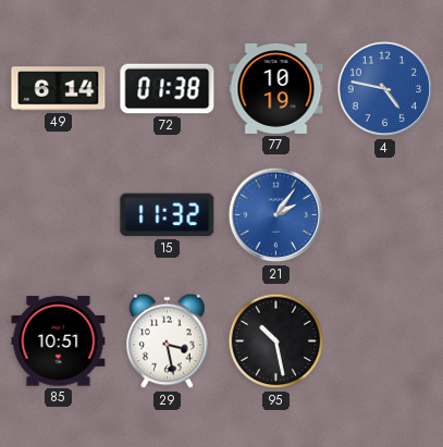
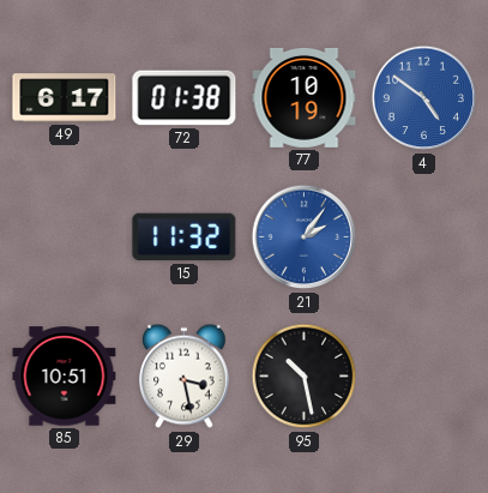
49: 6:14 -> 6:17
4: 4:47 -> 4:51
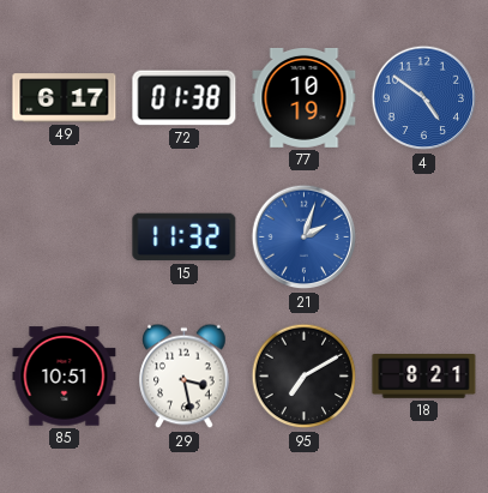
21: 2:06 -> 2:03
95: 10:28 -> 7:10
18: none -> 8:21
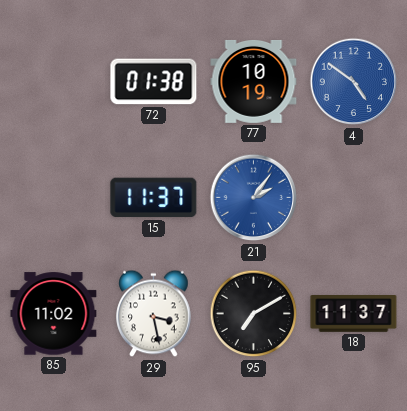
49: 6:17 -> none
15: 11:32 -> 11:37
21: 2:03 -> 2:06
85: 10:51 -> 11:02
18: 8:21 -> 11:37
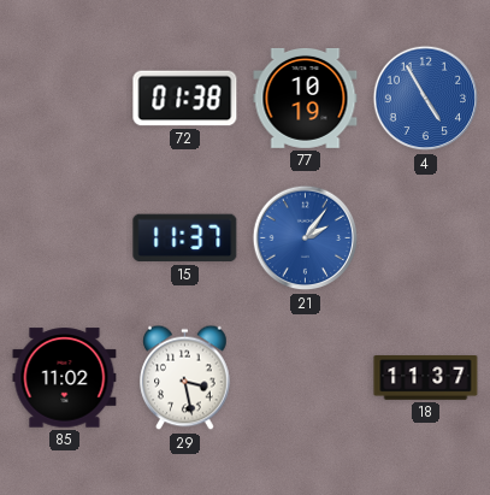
4: 4:51 -> 4:55
95: 7:10 -> none
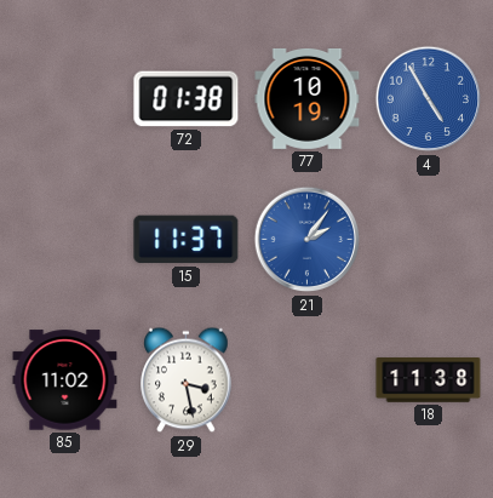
18: 11:37 -> 11:38
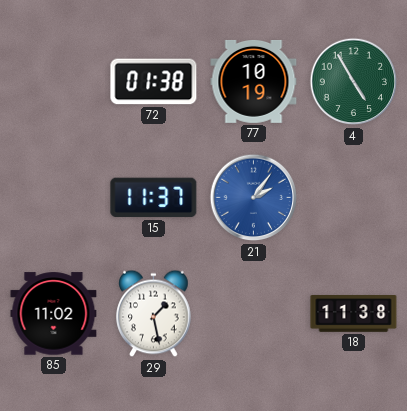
4 dial: blue -> green
29: 3:28 -> 1:28
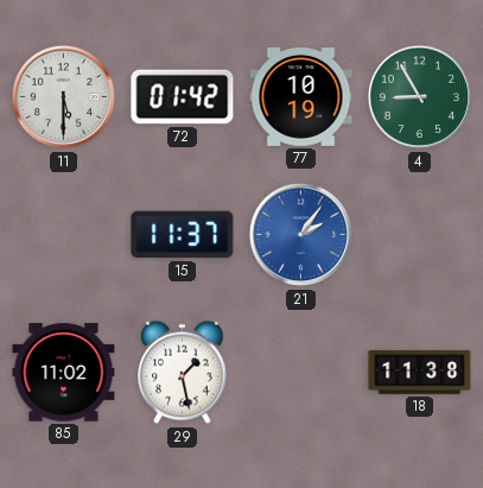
11: none -> 5:30
72: 01:38 -> 01:42
4: 4:55 -> 8:55
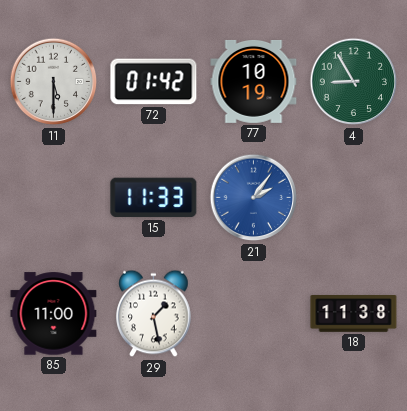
15: 11:37 -> 11:33
85: 11:02 -> 11:00
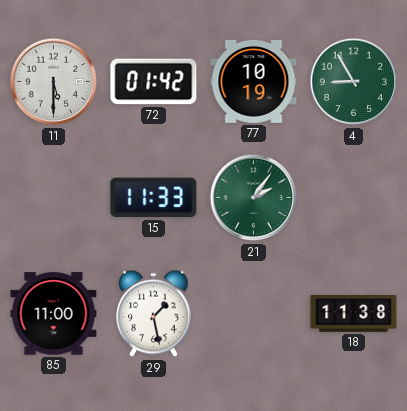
21 dial: blue -> green
